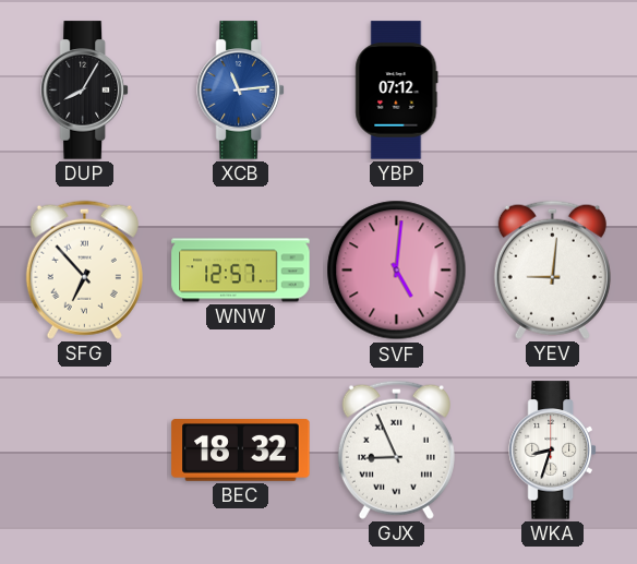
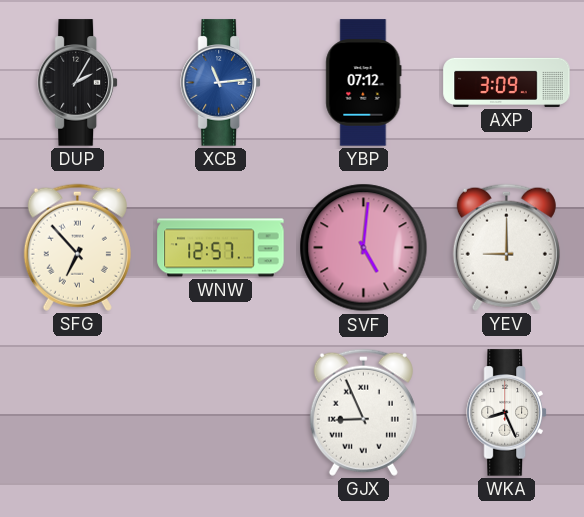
DUP: 8:05 -> 2:05
AXP: none -> 3:09
YEV: 9:01 -> 9:00
BEC: 18:32 -> none
WKA: 8:33 -> 8:26
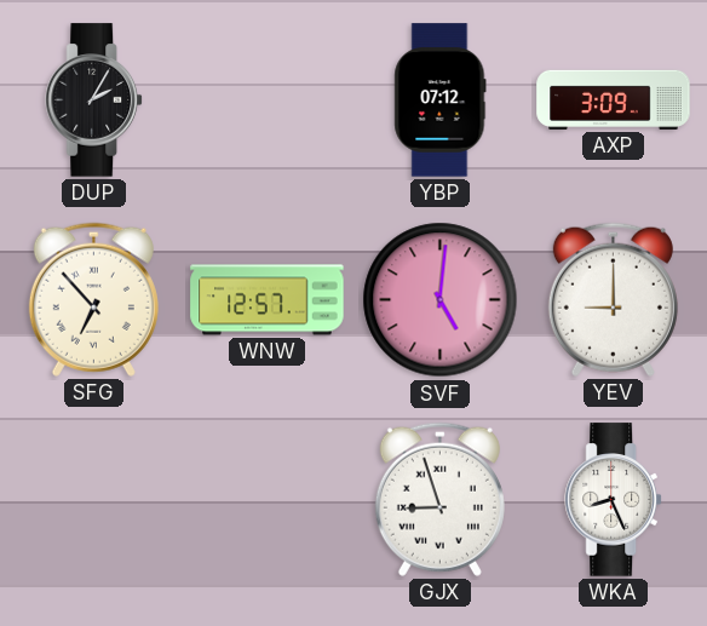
XCB: 11:14 -> none
GJX: 8:56 -> 8:57
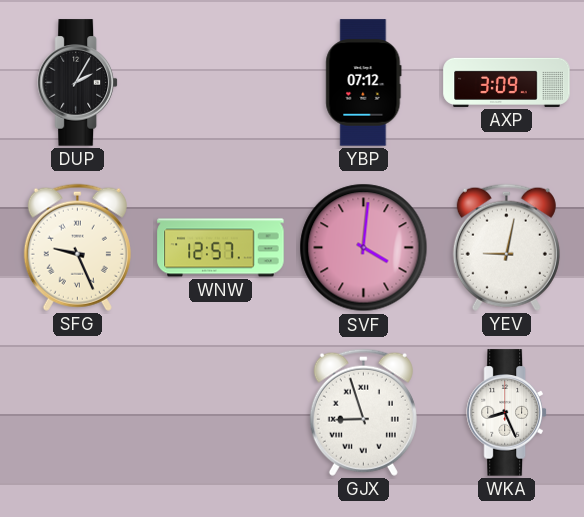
SFG: 6:53 -> 9:26
SVF: 5:01 -> 4:01
YEV: 9:00 -> 9:02
